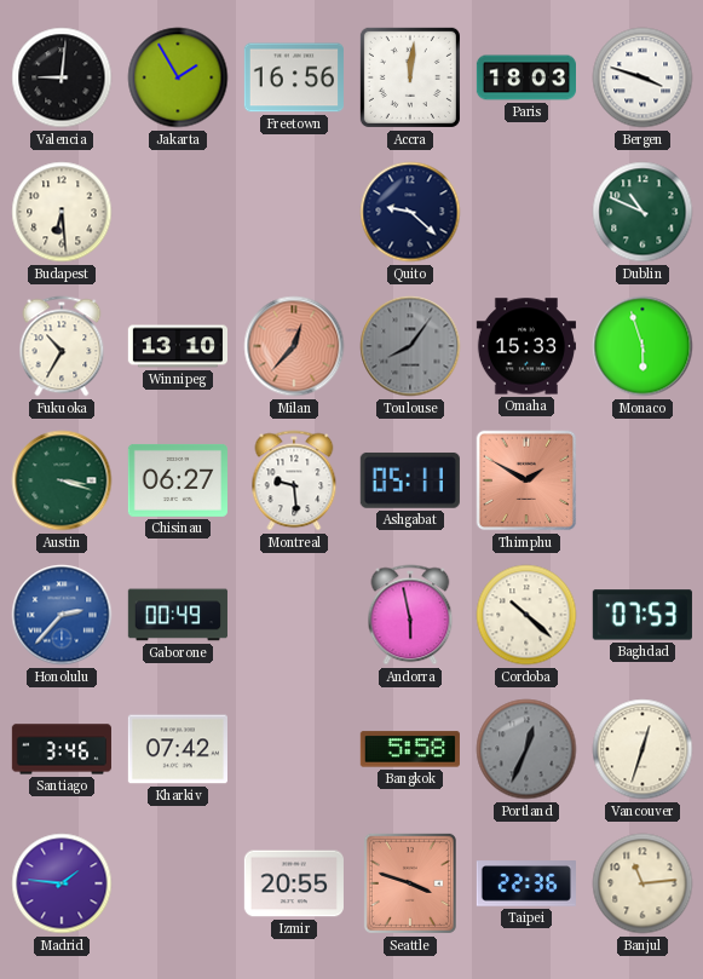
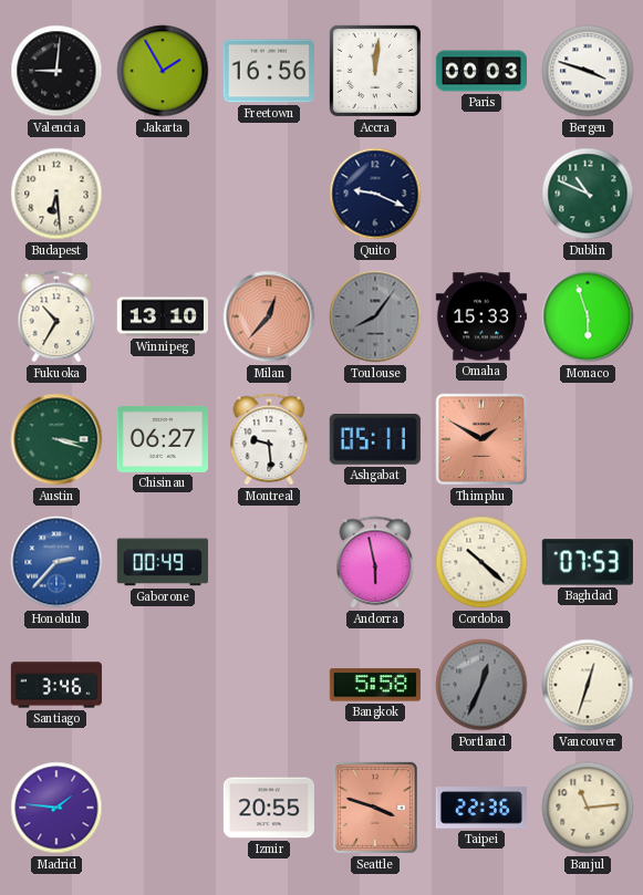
Paris: 18:03 -> 00:03
Quito: 9:22 -> 9:19
Kharkiv: 07:42 -> none
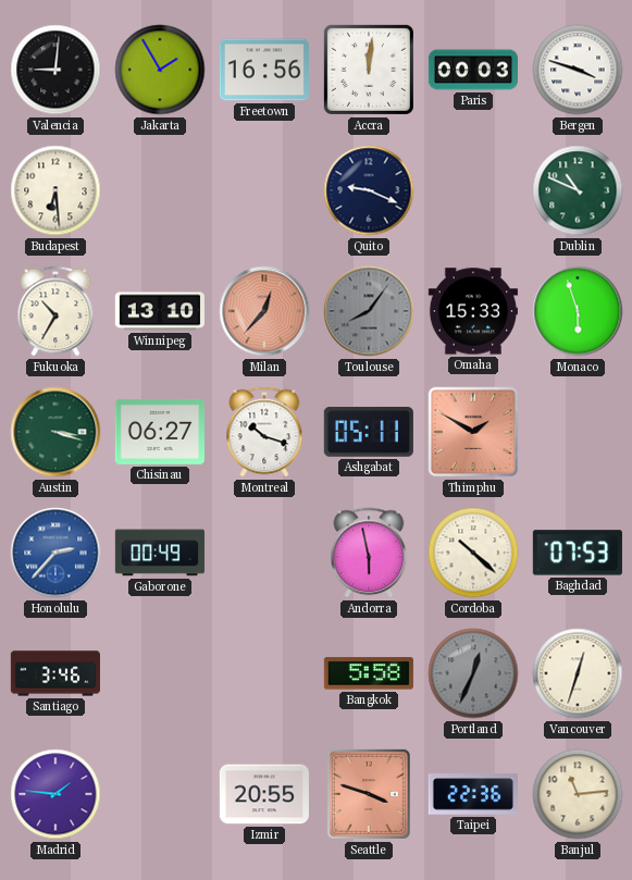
Montreal: 9:29 -> 10:18
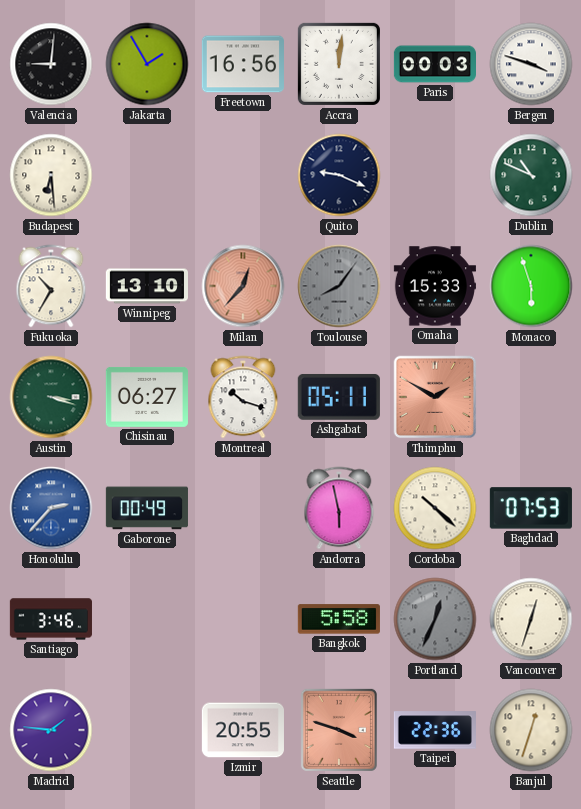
Banjul: 11:14 -> 12:33
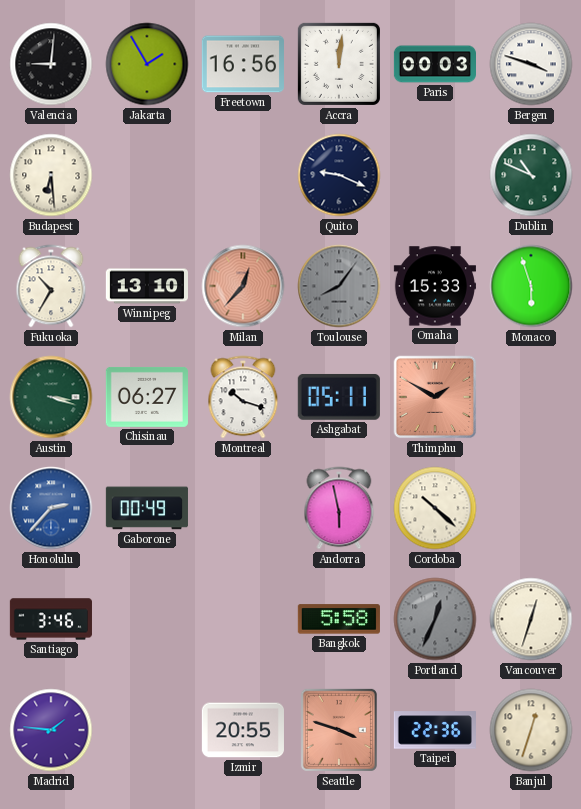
Baghdad: 07:53 -> none
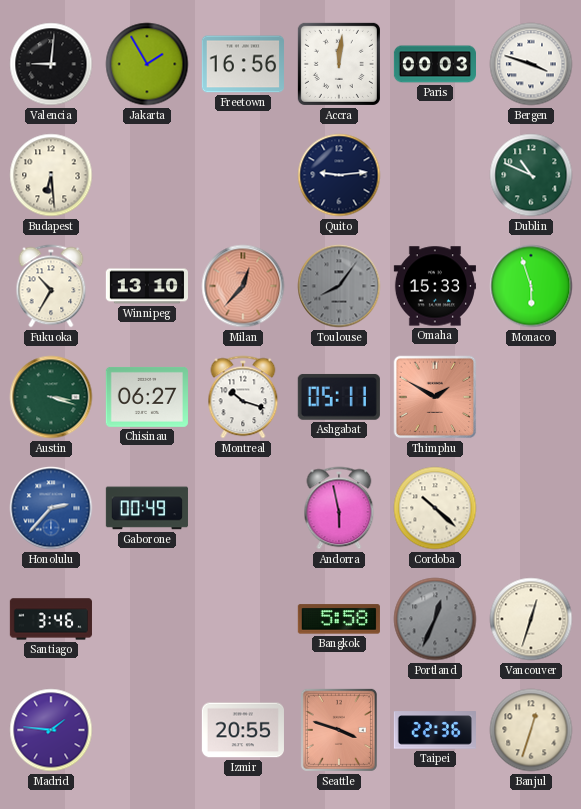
Quito: 9:19 -> 9:14
